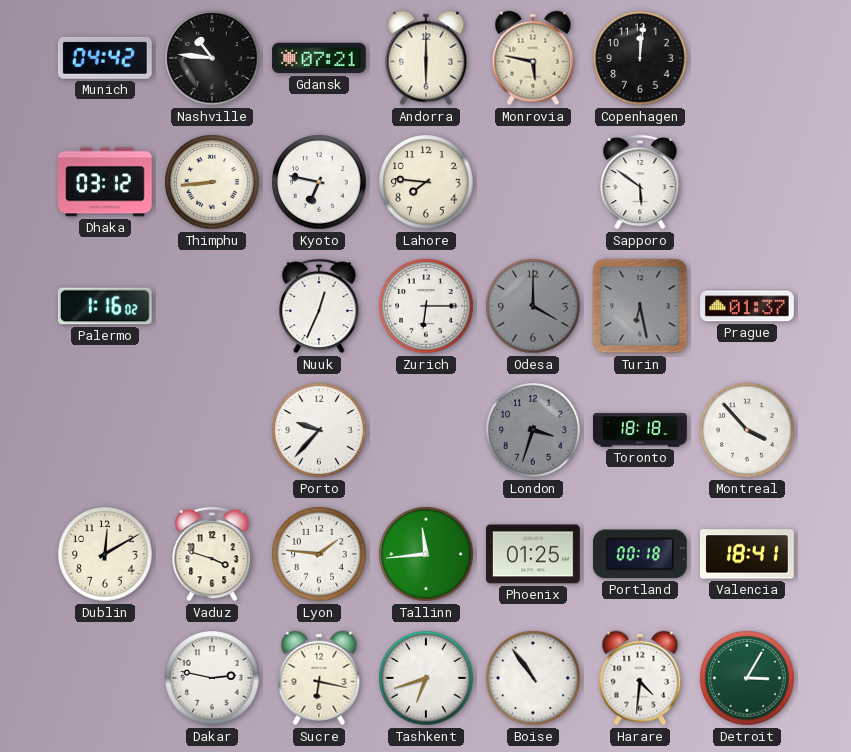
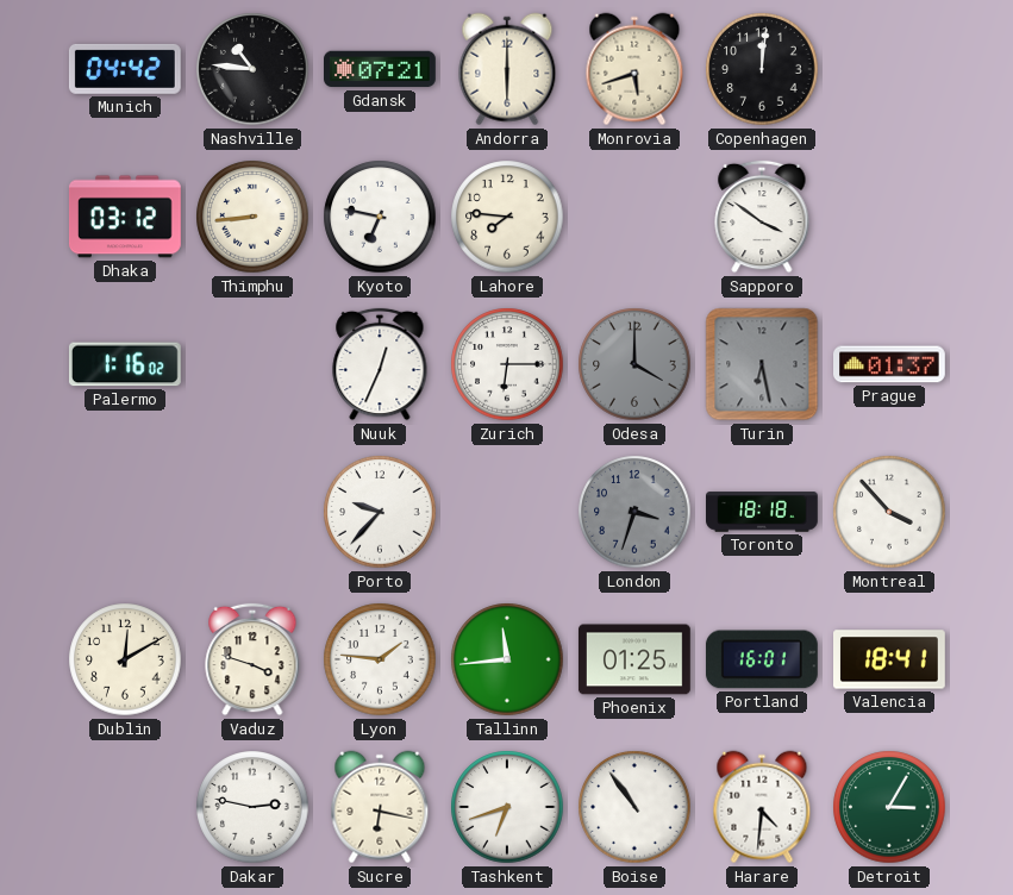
Monrovia: 5:47 -> 5:42
Sapporo: 5:51 -> 3:51
Portland: 00:18 -> 16:01
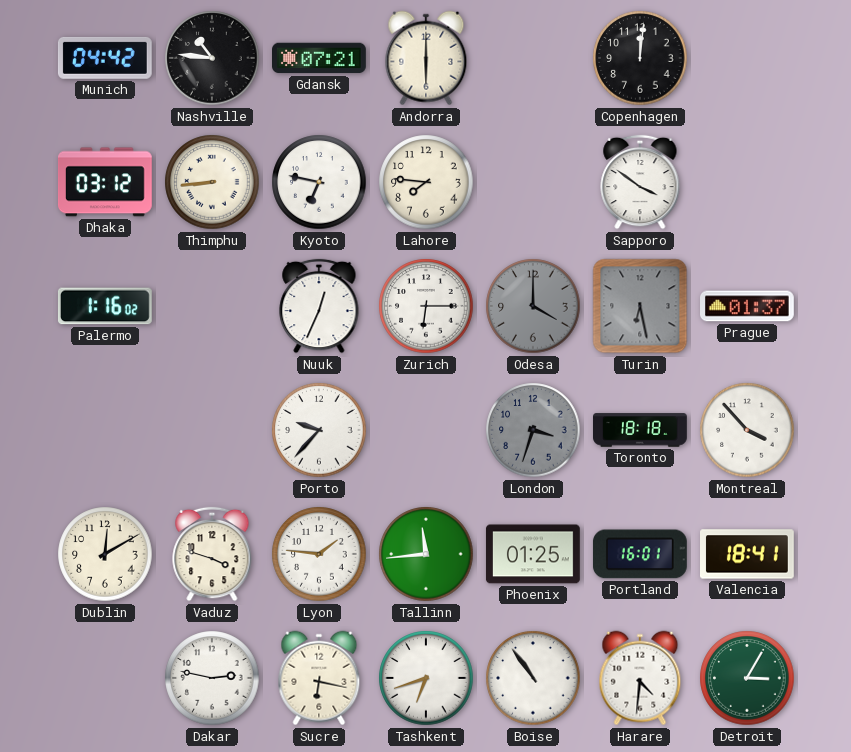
Monrovia: 5:42 -> none
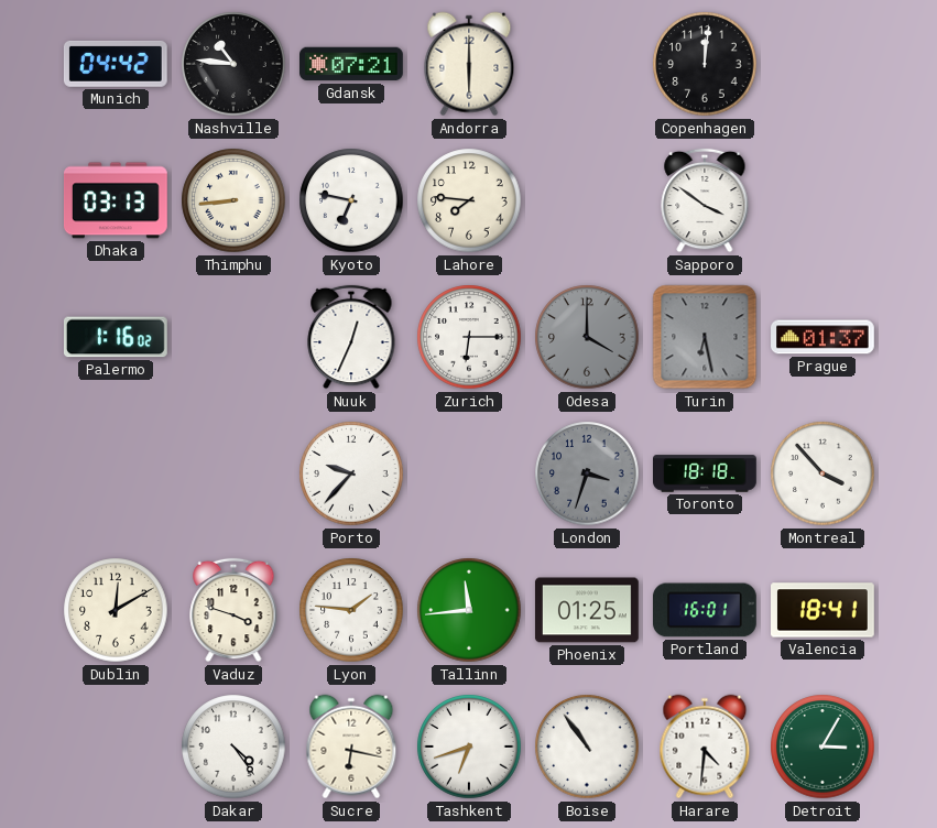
Dhaka: 03:12 -> 03:13
Dakar: 2:47 -> 4:24
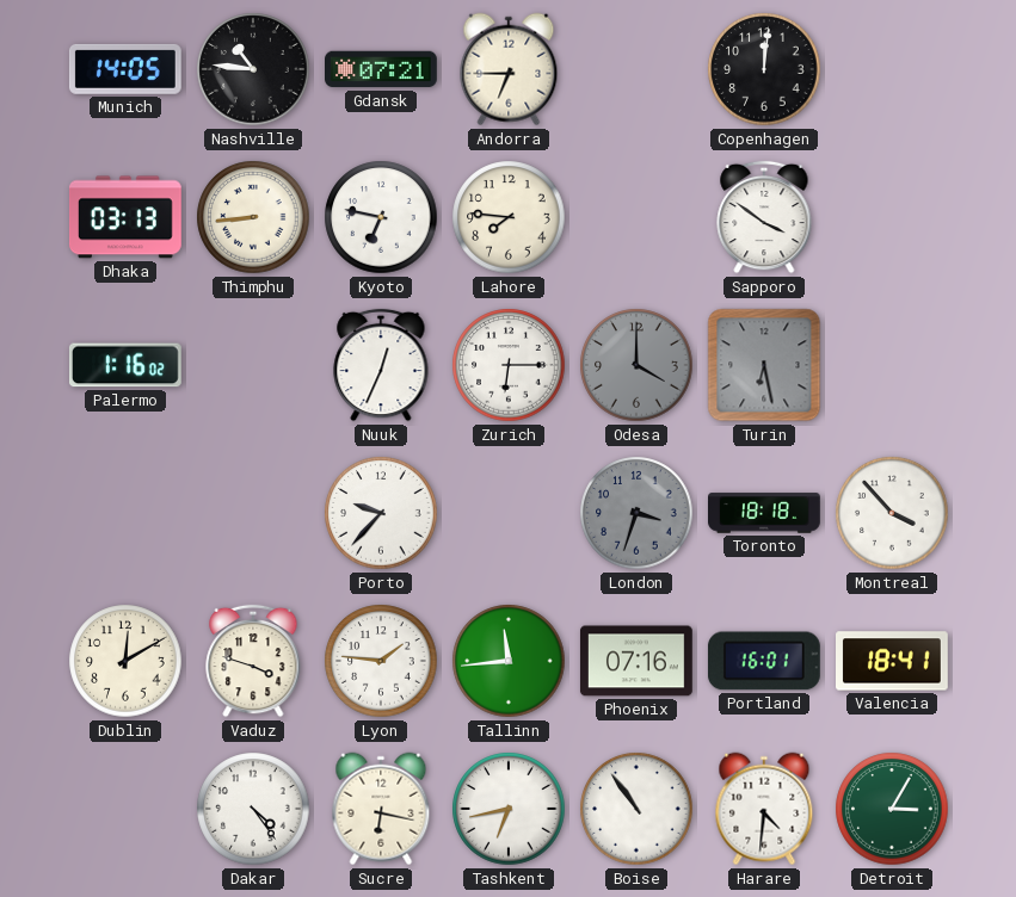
Munich: 04:42 -> 14:05
Andorra: 6:00 -> 6:45
Prague: 01:37 -> none
Phoenix: 01:25 -> 07:16
Tashkent: 6:42 -> 6:43
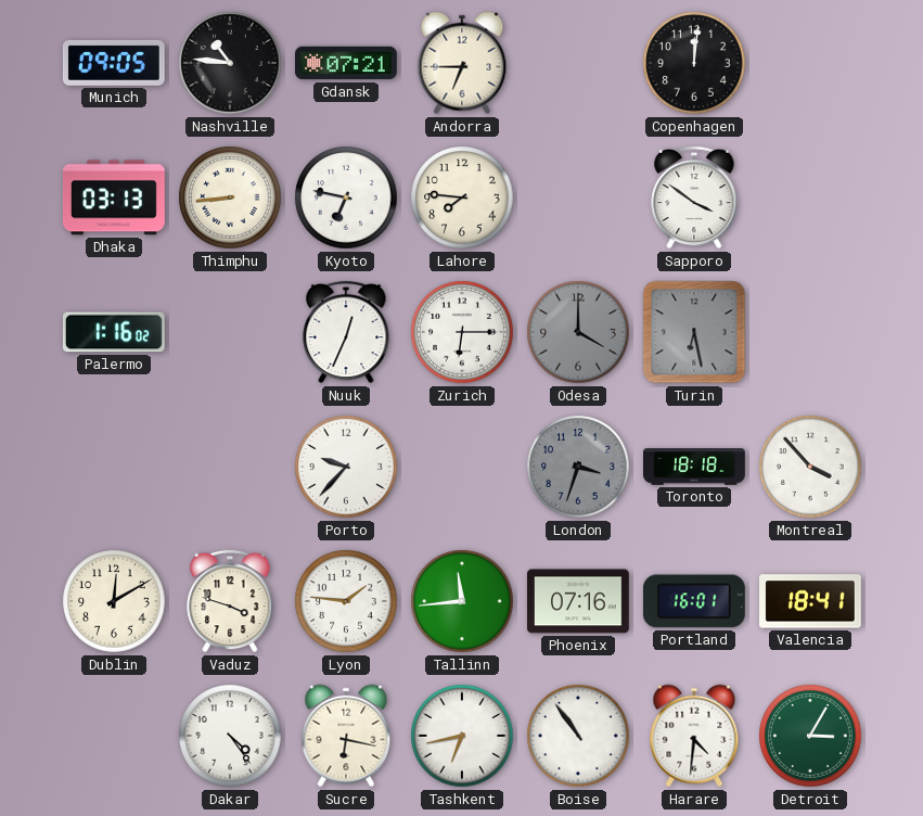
Munich: 14:05 -> 09:05
